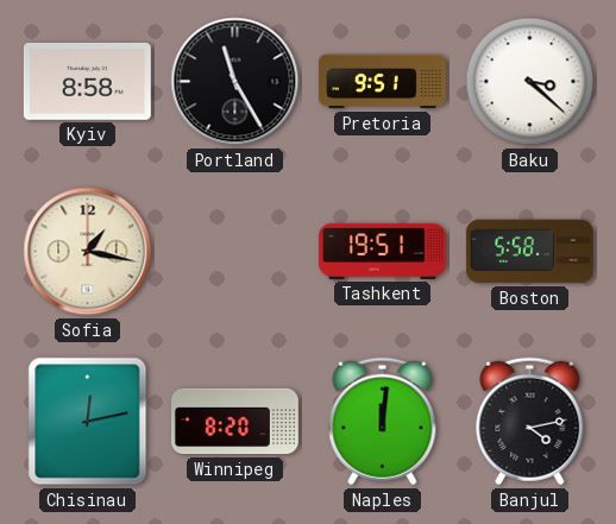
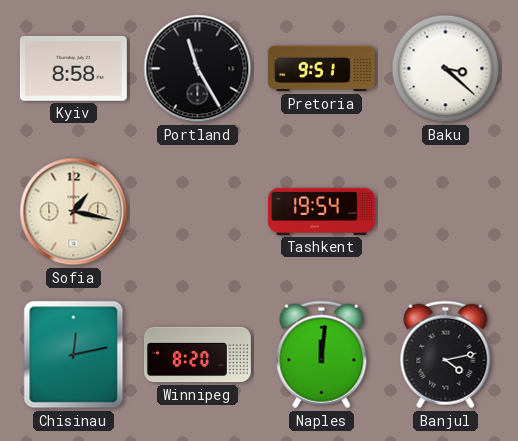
Tashkent: 19:51 -> 19:54
Boston: 5:58 -> none
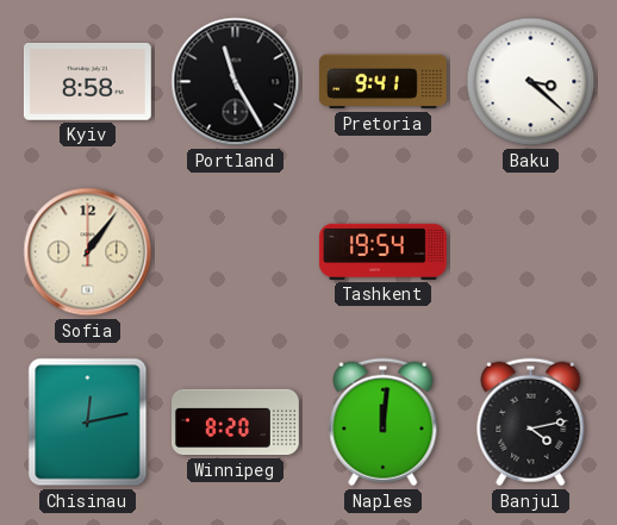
Pretoria: 9:51 -> 9:41
Sofia: 1:17 -> 1:06
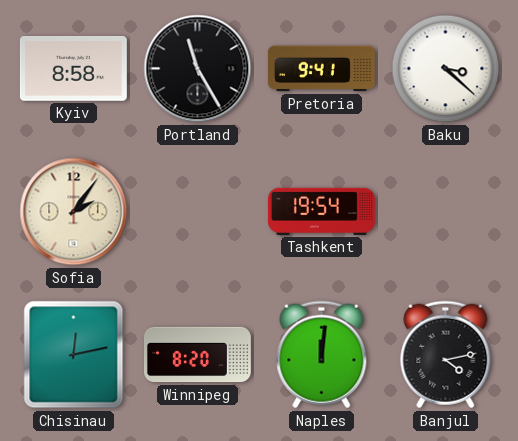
Sofia: 1:06 -> 2:06
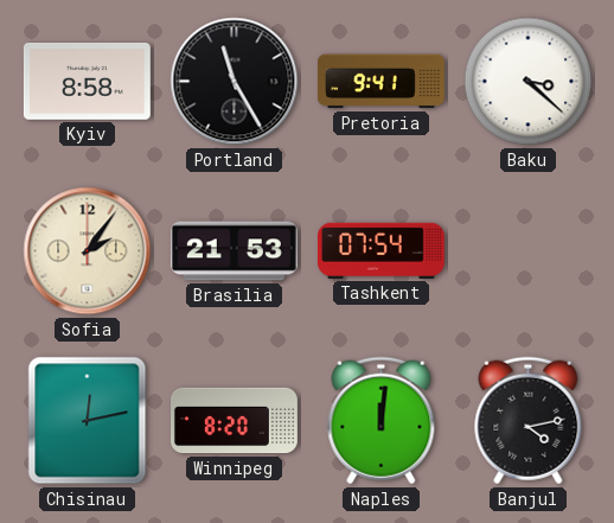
Brasilia: none -> 21:53
Tashkent: 19:54 -> 07:54
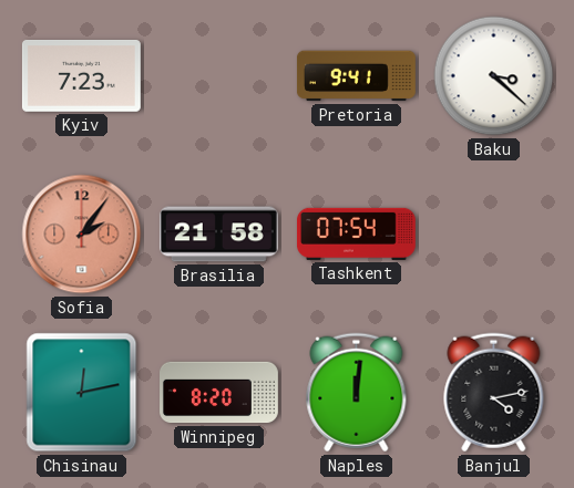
Kyiv: 8:58 -> 7:23
Portland: 11:25 -> none
Sofia dial: cream -> salmon
Brasilia: 21:53 -> 21:58
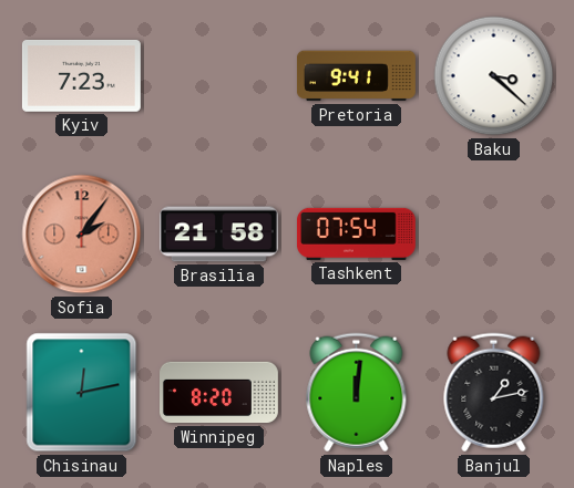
Banjul: 4:13 -> 1:13
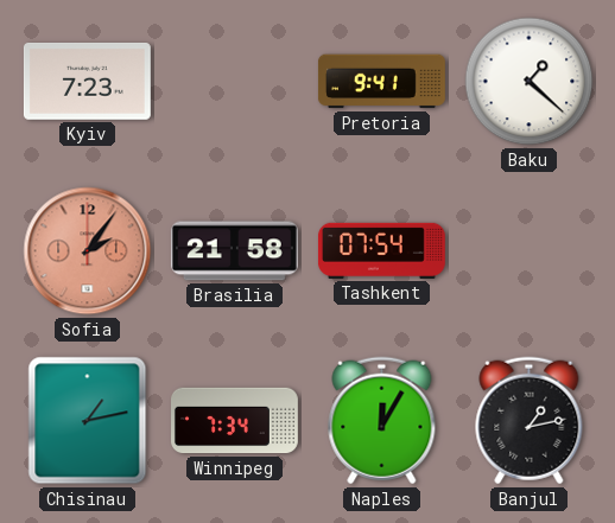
Baku: 3:22 -> 1:22
Chisinau: 12:13 -> 1:13
Winnipeg: 8:20 -> 7:34
Naples: 12:01 -> 12:05
